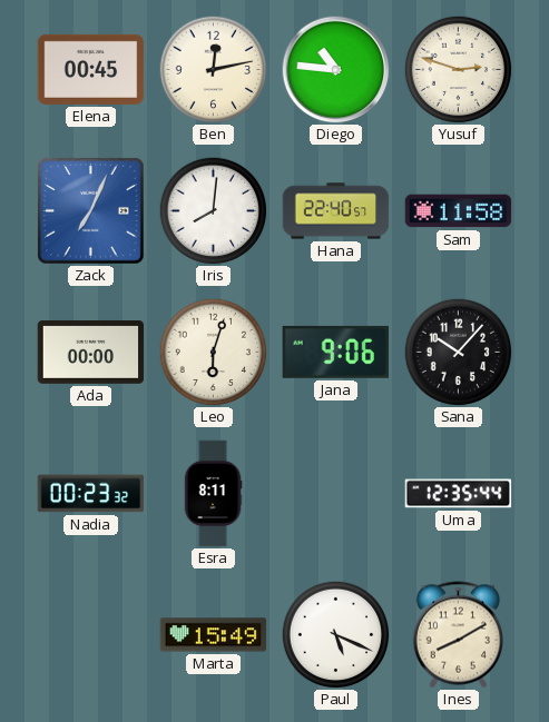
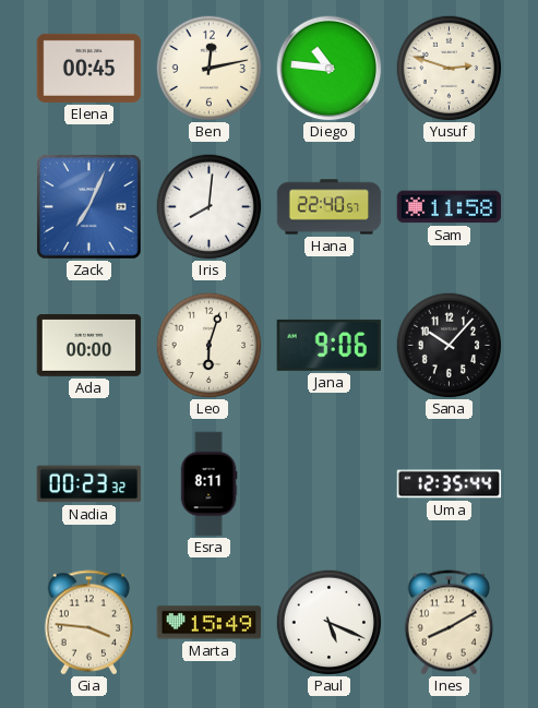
Gia: none -> 3:46
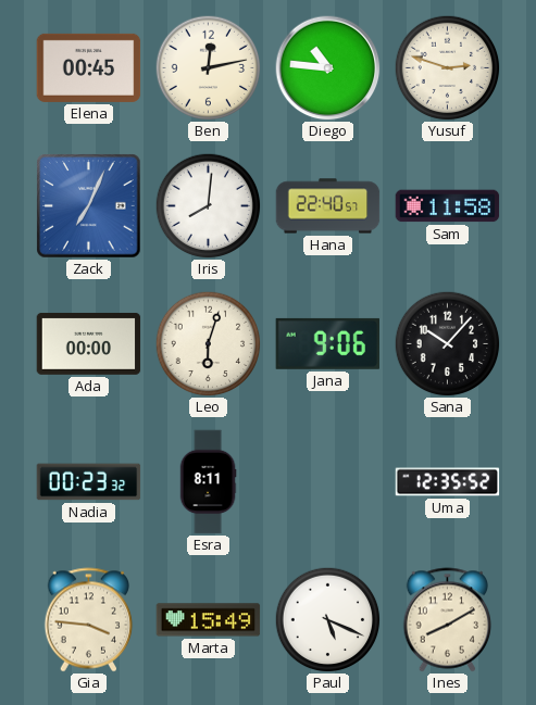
Uma: 12:35:44 -> 12:35:52
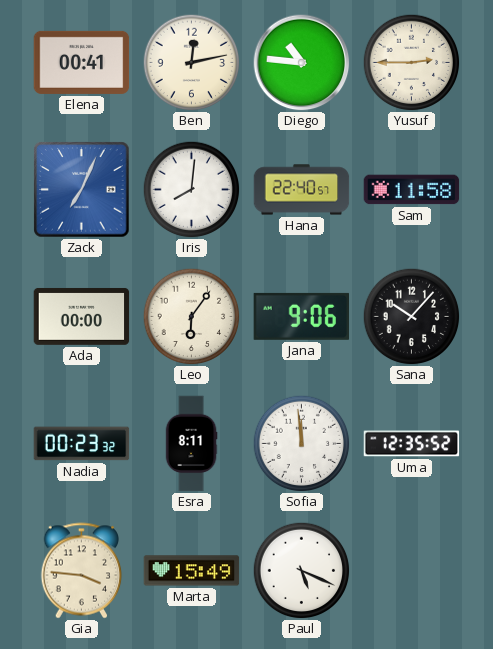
Elena: 00:45 -> 00:41
Yusuf: 2:48 -> 2:45
Leo: 6:03 -> 6:06
Sofia: none -> 11:59
Ines: 8:10 -> none
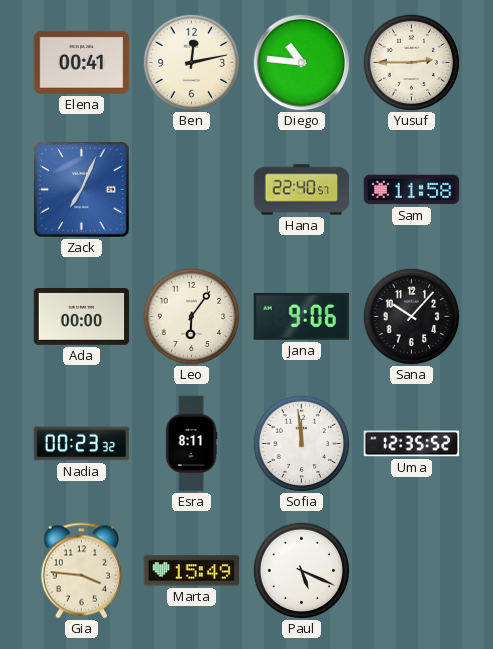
Iris: 8:01 -> none
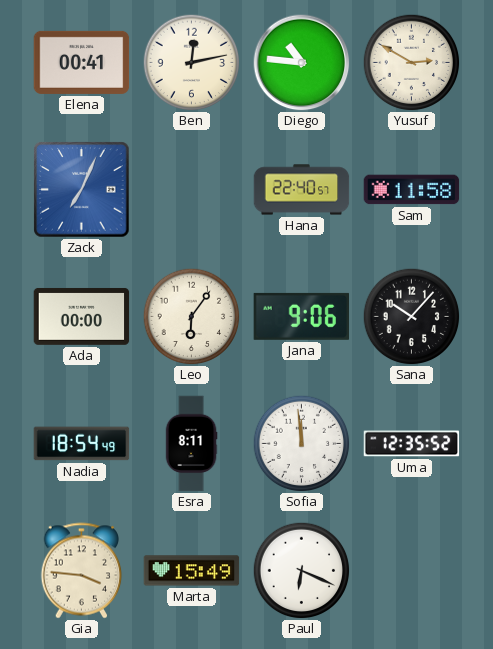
Yusuf: 2:45 -> 2:50
Nadia: 00:23 -> 18:54
Paul: 5:19 -> 6:19
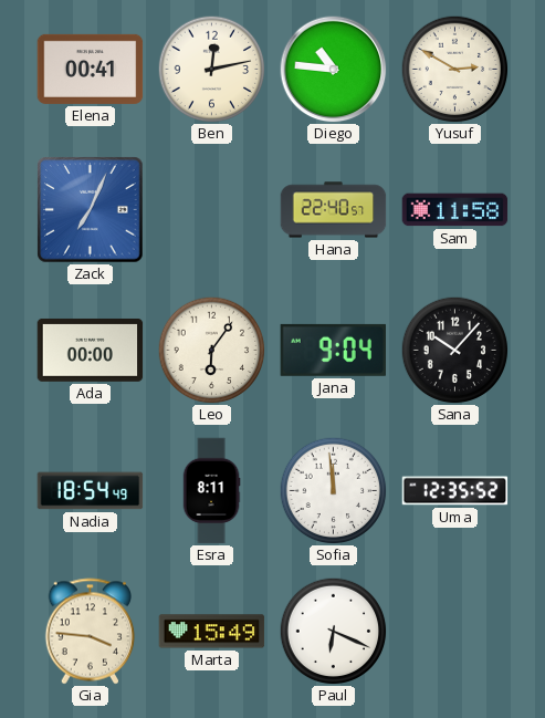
Jana: 9:06 -> 9:04
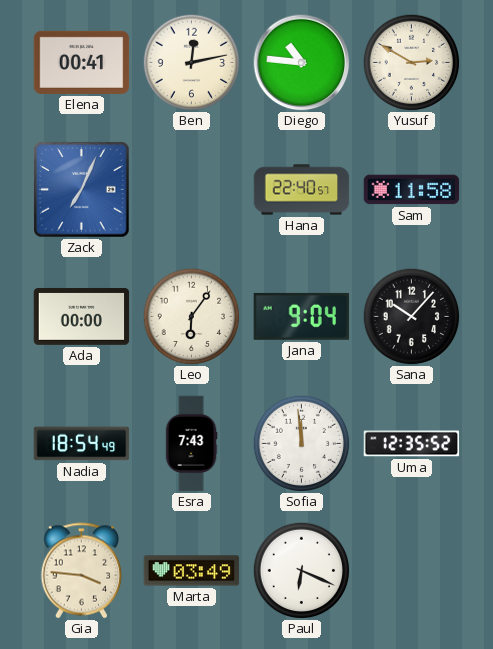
Esra: 8:11 -> 7:43
Marta: 15:49 -> 03:49
